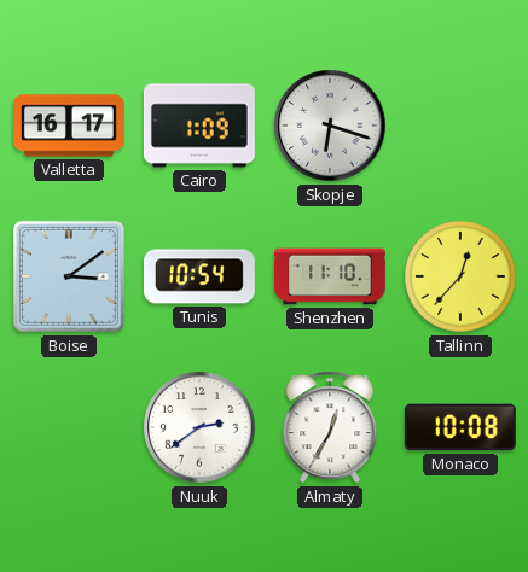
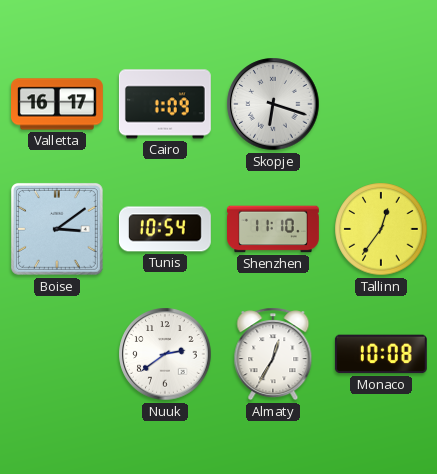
Tallinn: 12:37 -> 12:36
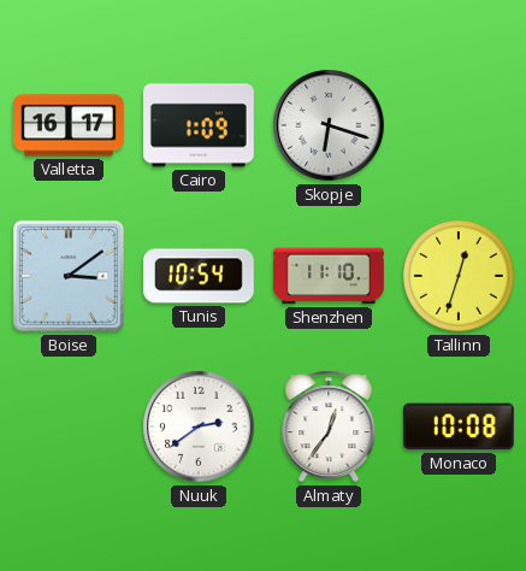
Tallinn: 12:36 -> 12:33
Almaty: 12:35 -> 12:36
